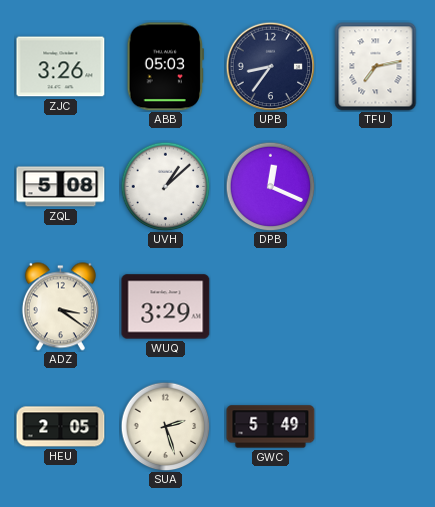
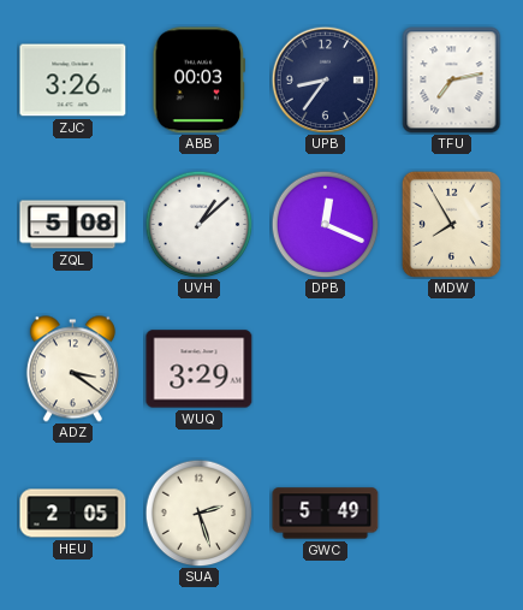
ABB: 05:03 -> 00:03
MDW: none -> 7:55
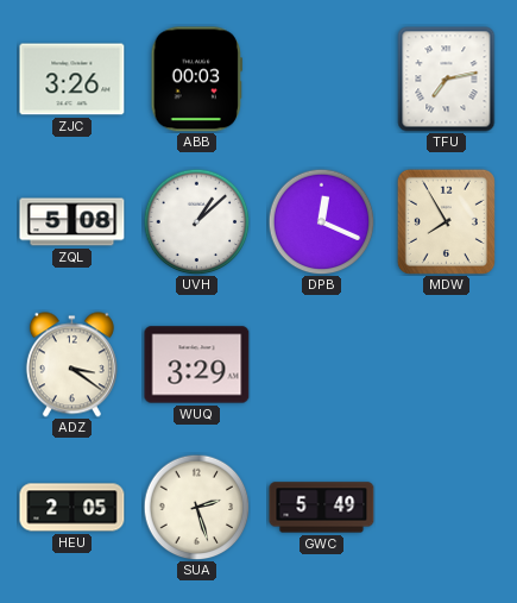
UPB: 8:36 -> none
